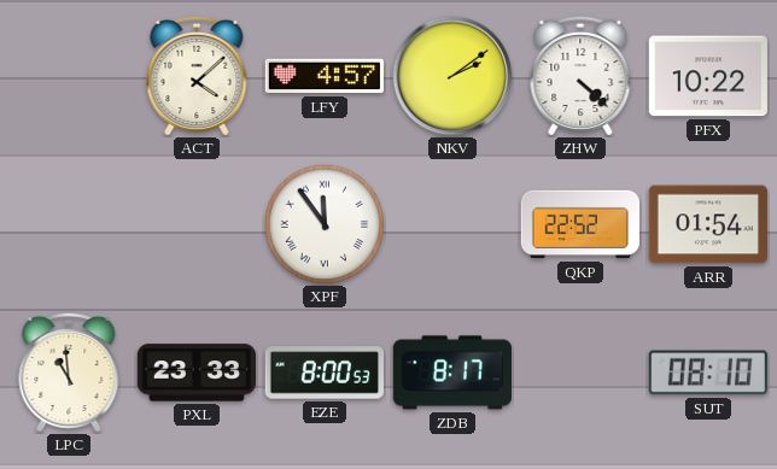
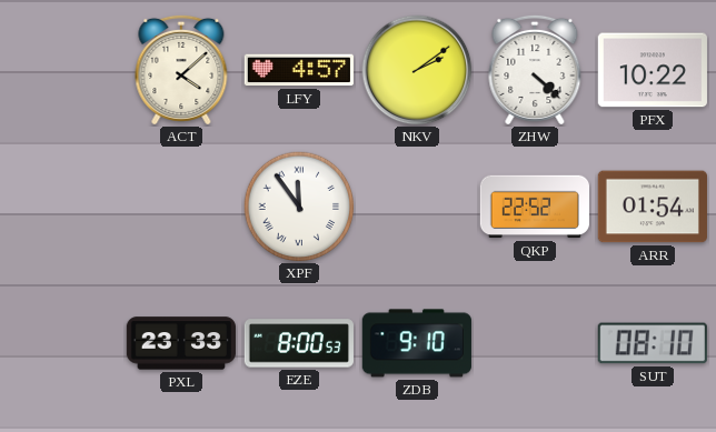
LPC: 10:59 -> none
ZDB: 8:17 -> 9:10
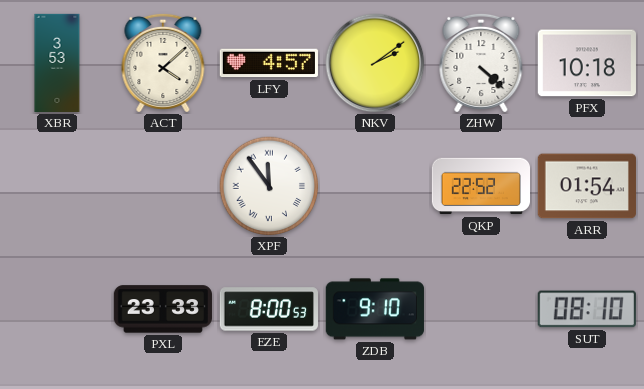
XBR: none -> 3:53
PFX: 10:22 -> 10:18
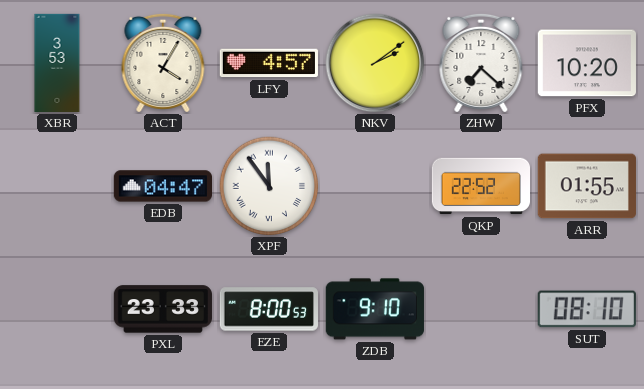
ACT: 4:08 -> 4:05
ZHW: 4:22 -> 7:22
PFX: 10:18 -> 10:20
EDB: none -> 04:47
ARR: 01:54 -> 01:55
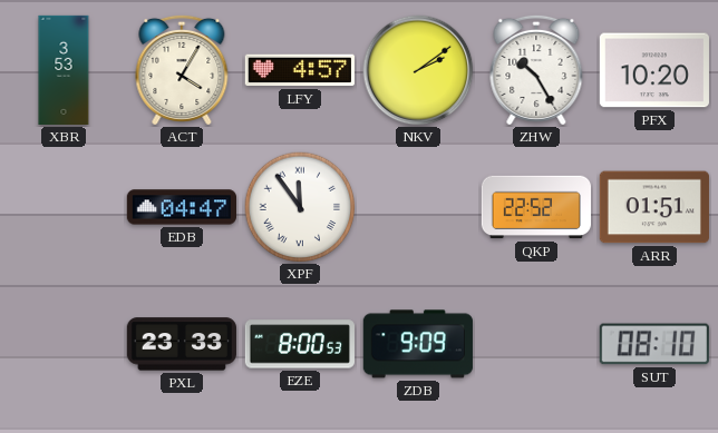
ZHW: 7:22 -> 10:25
ARR: 01:55 -> 01:51
ZDB: 9:10 -> 9:09
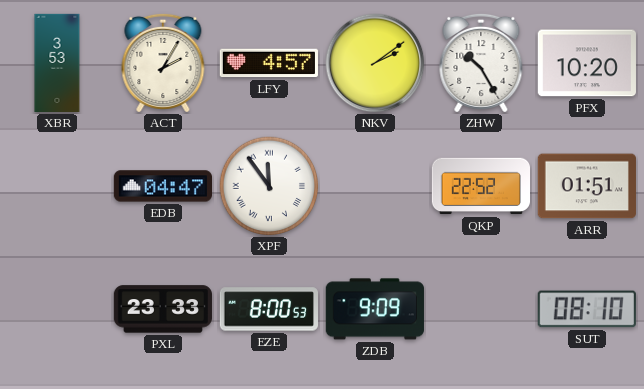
ACT: 4:05 -> 2:05
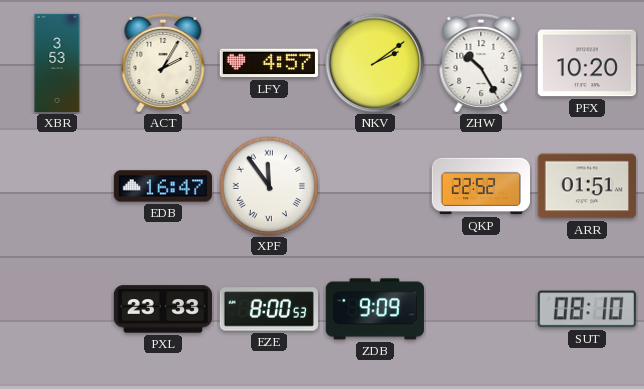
EDB: 04:47 -> 16:47
